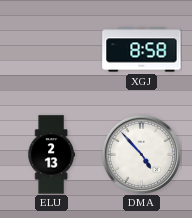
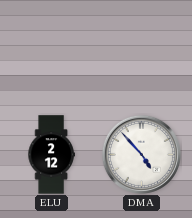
XGJ: 8:58 -> none
ELU: 2:13 -> 2:12
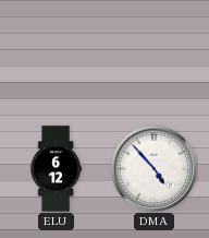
ELU: 2:12 -> 6:12
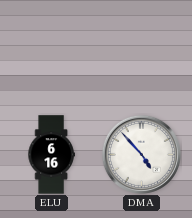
ELU: 6:12 -> 6:16
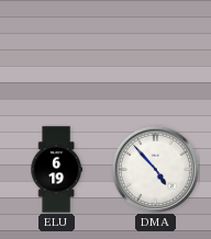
ELU: 6:16 -> 6:19
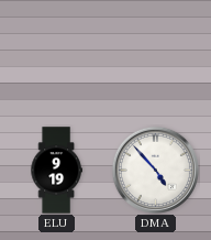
ELU: 6:19 -> 9:19
